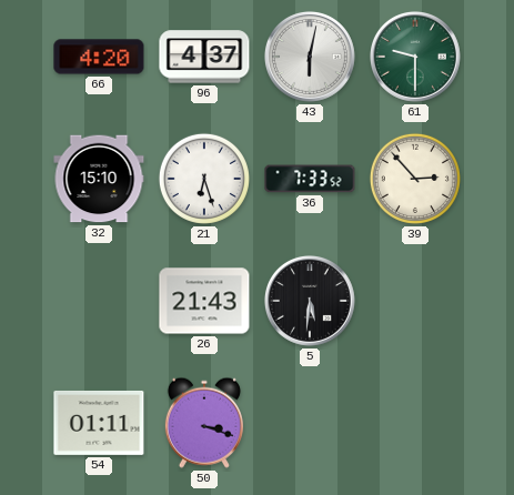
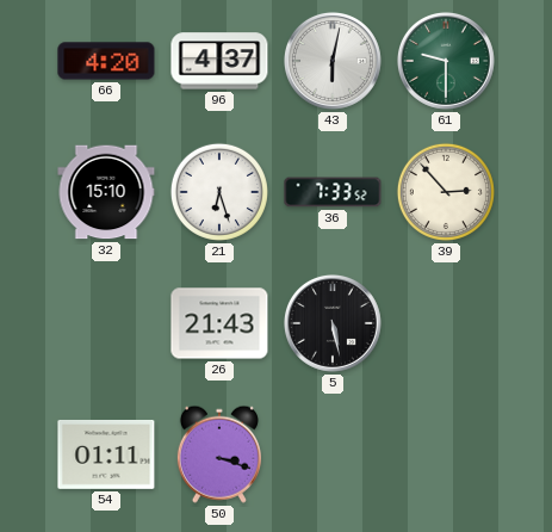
5: 5:31 -> 5:28
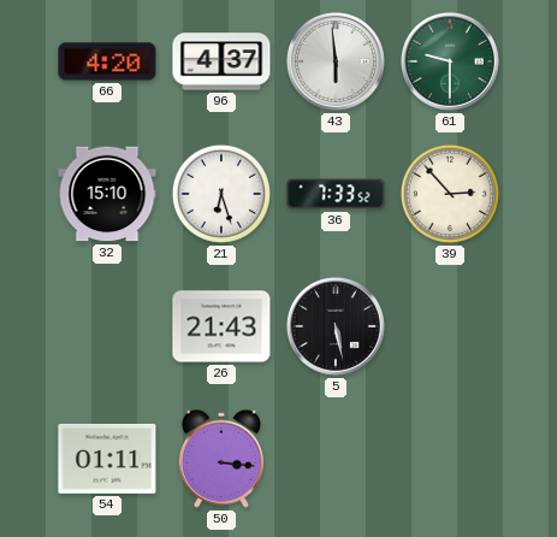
43: 6:02 -> 5:59
50: 3:18 -> 3:16
